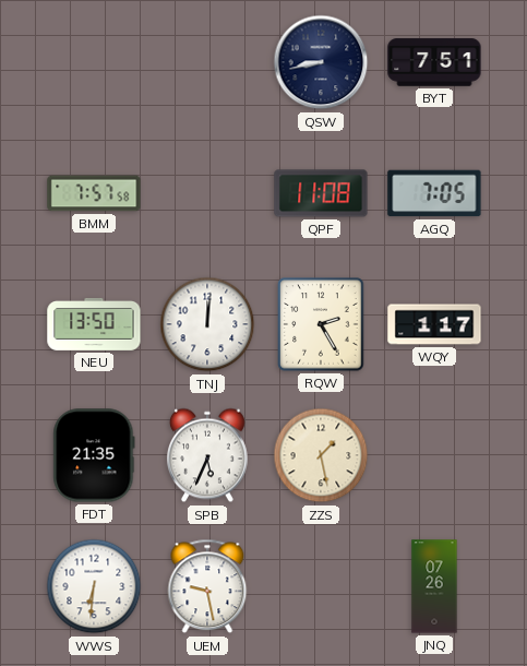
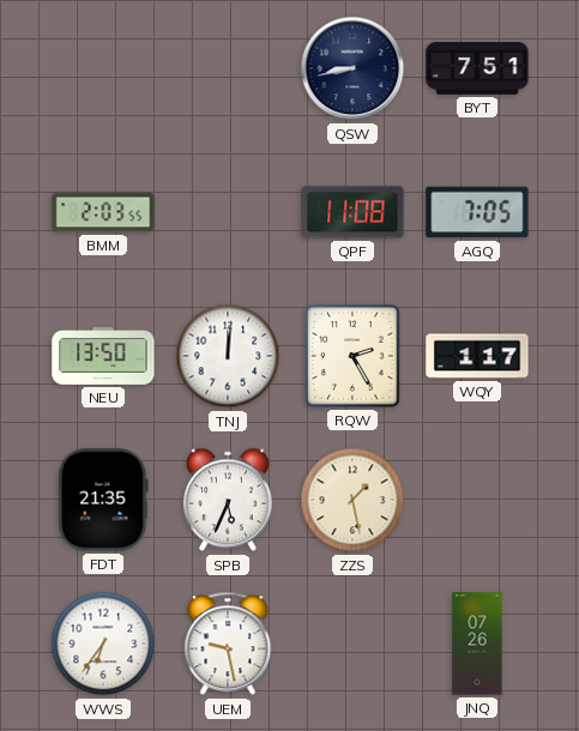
BMM: 7:57 -> 2:03
WWS: 6:31 -> 6:36
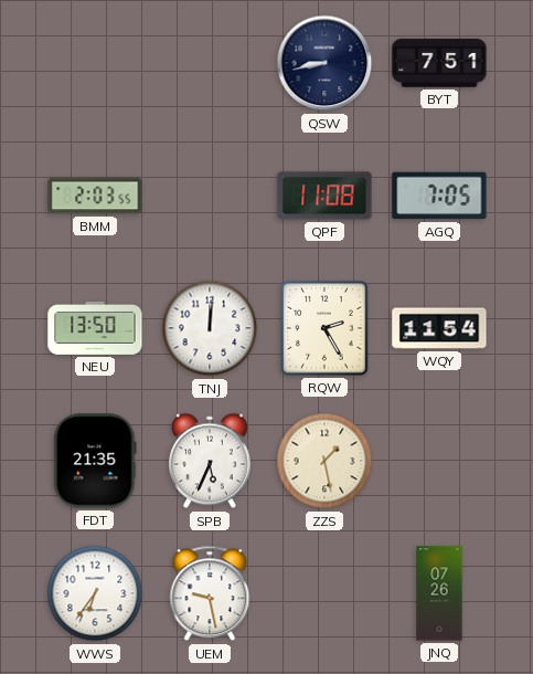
WQY: 1:17 -> 11:54
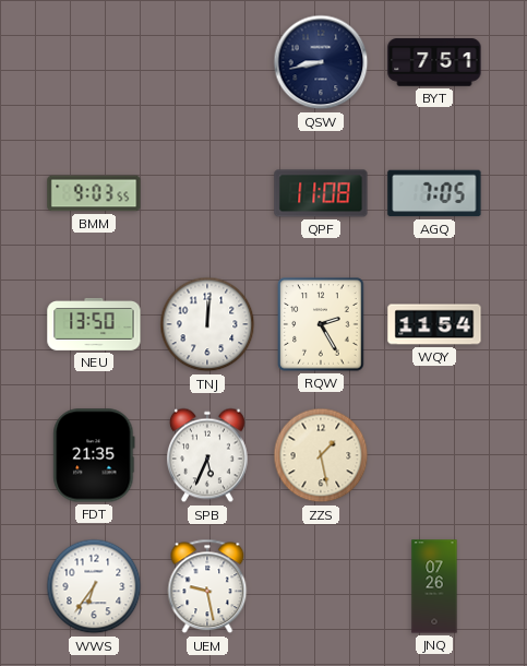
BMM: 2:03 -> 9:03
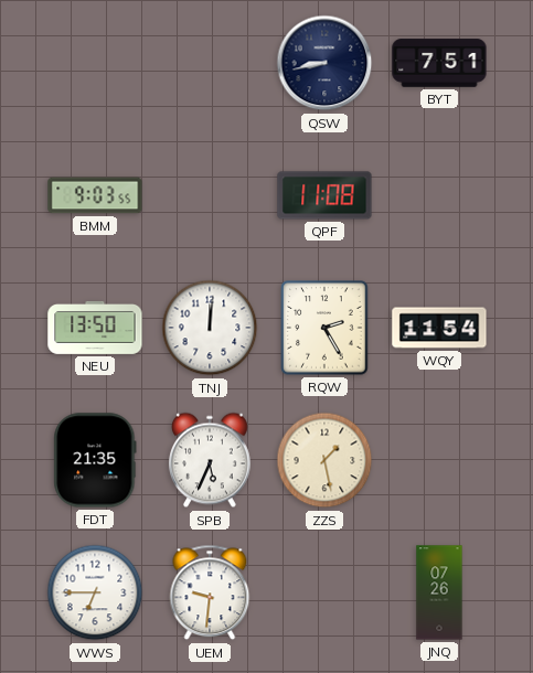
AGQ: 7:05 -> none
WWS: 6:36 -> 6:45
UEM: 9:28 -> 9:31
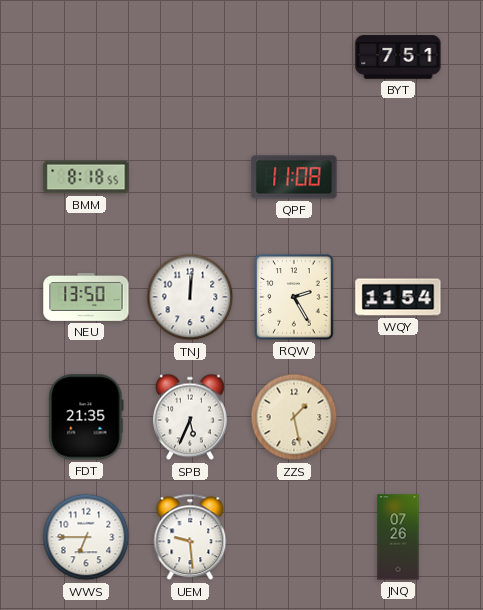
QSW: 8:43 -> none
BMM: 9:03 -> 8:18
UEM: 9:31 -> 9:29
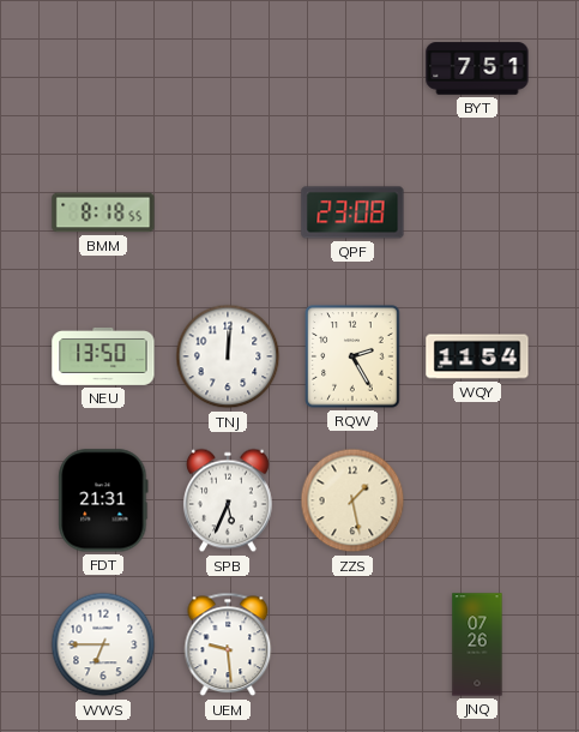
QPF: 11:08 -> 23:08
FDT: 21:35 -> 21:31
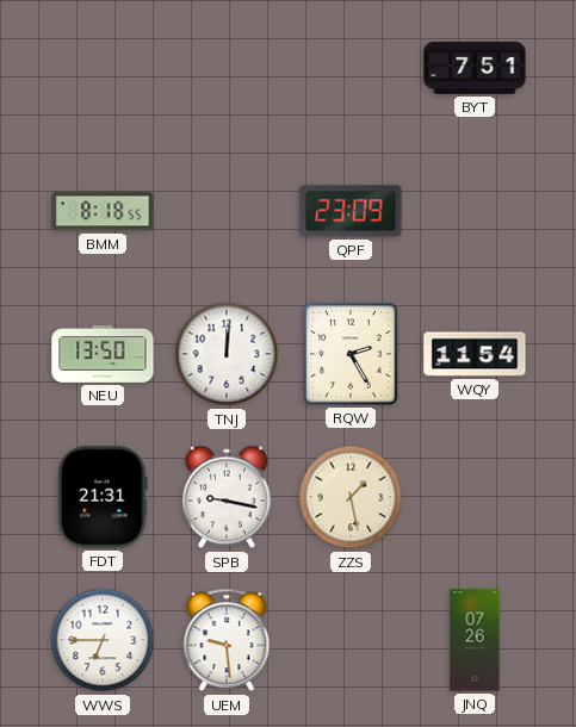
QPF: 23:08 -> 23:09
SPB: 5:34 -> 9:17
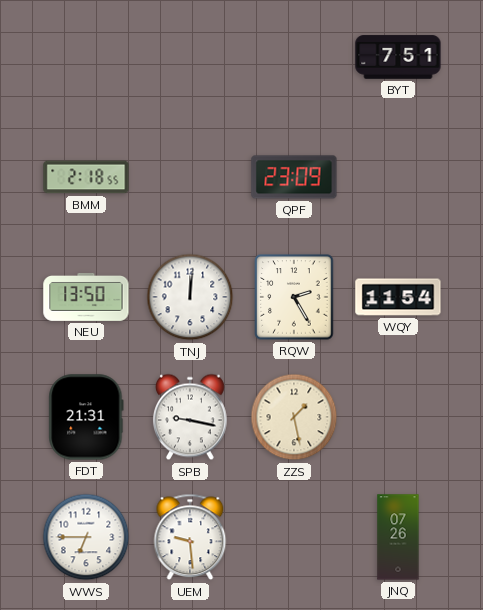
BMM: 8:18 -> 2:18
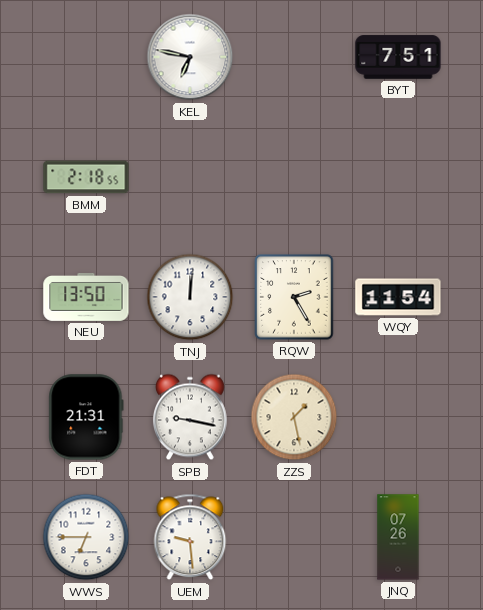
KEL: none -> 6:47
QPF: 23:09 -> none
